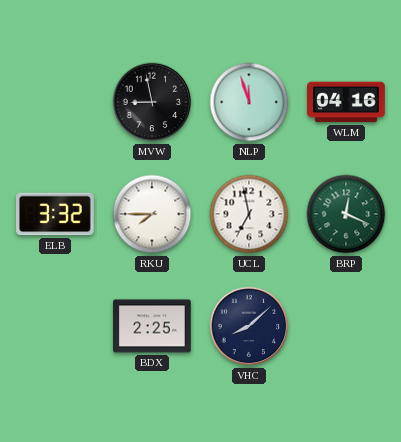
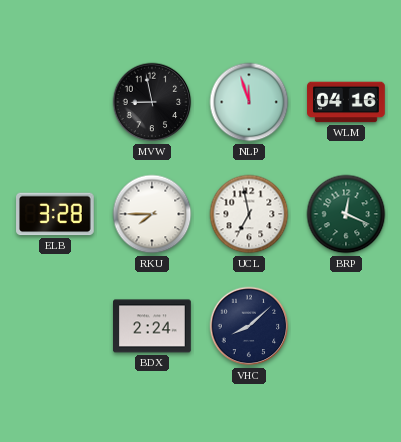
ELB: 3:32 -> 3:28
BDX: 2:25 -> 2:24
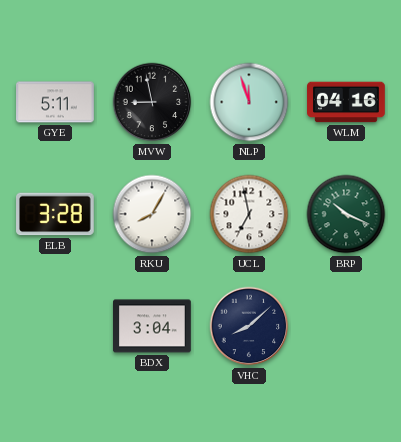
GYE: none -> 5:11
RKU: 7:45 -> 8:05
BRP: 12:19 -> 10:19
BDX: 2:24 -> 3:04
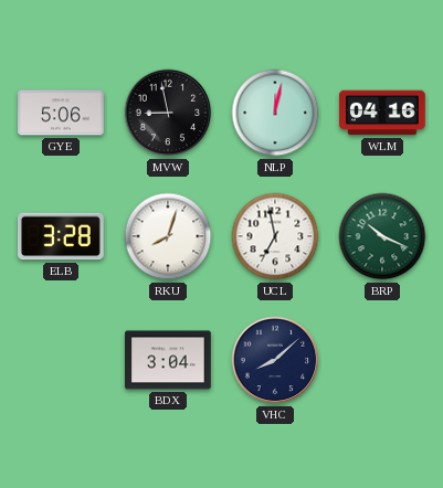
GYE: 5:11 -> 5:06
NLP: 11:57 -> 12:02
RKU: 8:05 -> 8:03
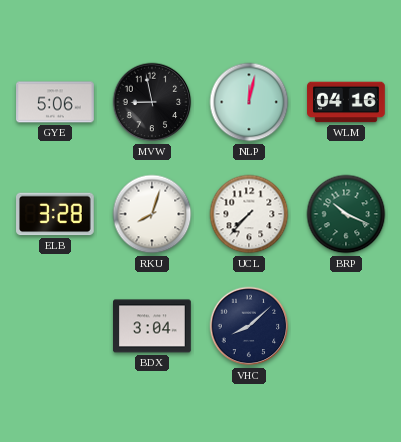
UCL: 6:58 -> 7:37
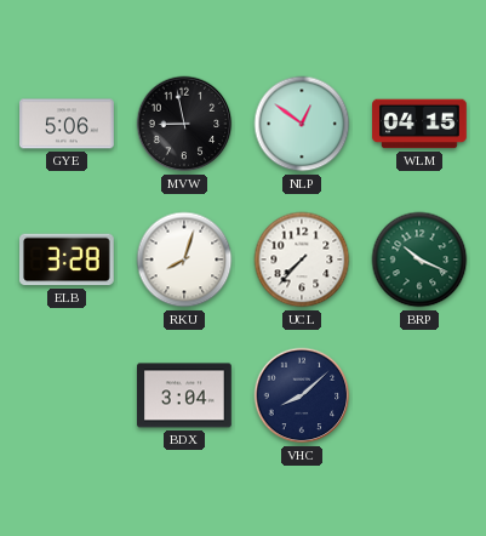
NLP: 12:02 -> 12:51
WLM: 04:16 -> 04:15
